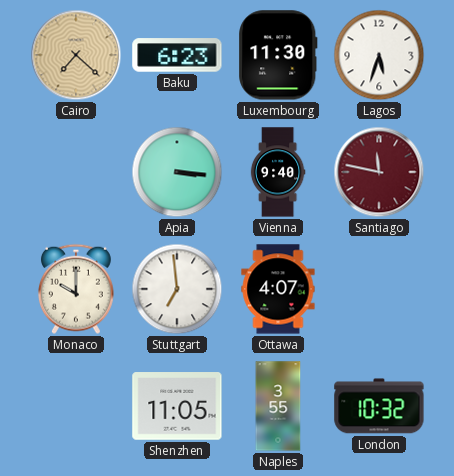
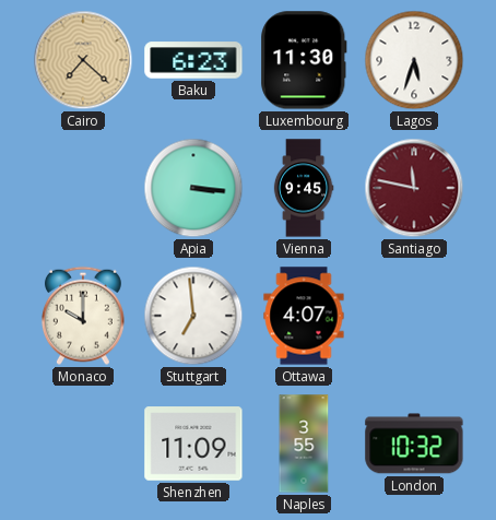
Vienna: 9:40 -> 9:45
Shenzhen: 11:05 -> 11:09
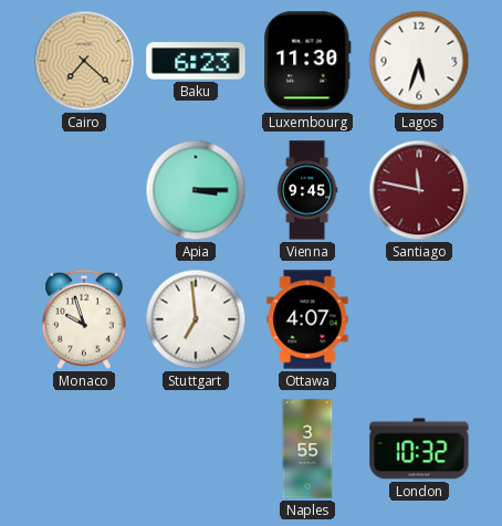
Apia: 3:16 -> 3:15
Monaco: 10:00 -> 9:57
Shenzhen: 11:09 -> none
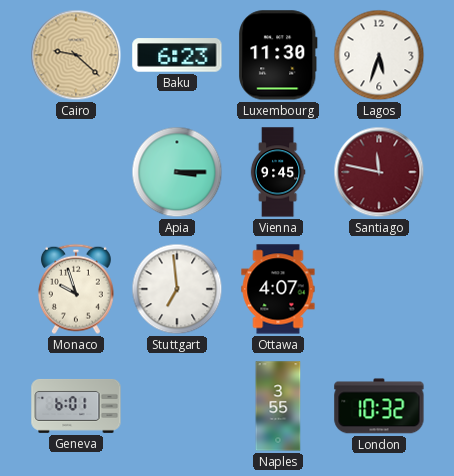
Cairo: 7:22 -> 9:22
Geneva: none -> 6:01
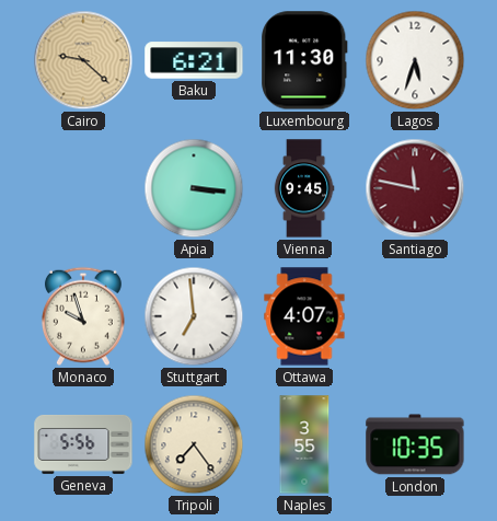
Baku: 6:23 -> 6:21
Apia: 3:15 -> 3:16
Geneva: 6:01 -> 5:56
Tripoli: none -> 7:24
London: 10:32 -> 10:35
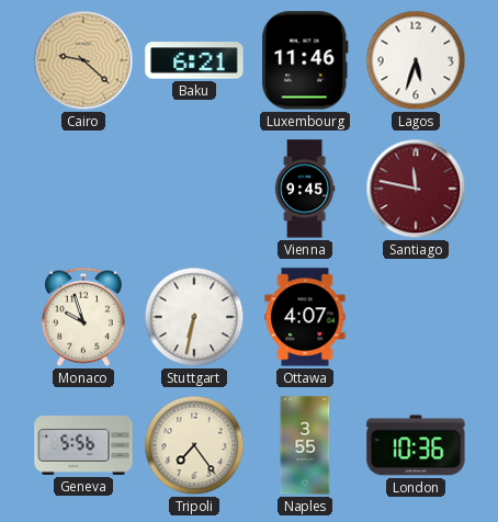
Luxembourg: 11:30 -> 11:46
Apia: 3:16 -> none
Stuttgart: 6:59 -> 6:32
London: 10:35 -> 10:36
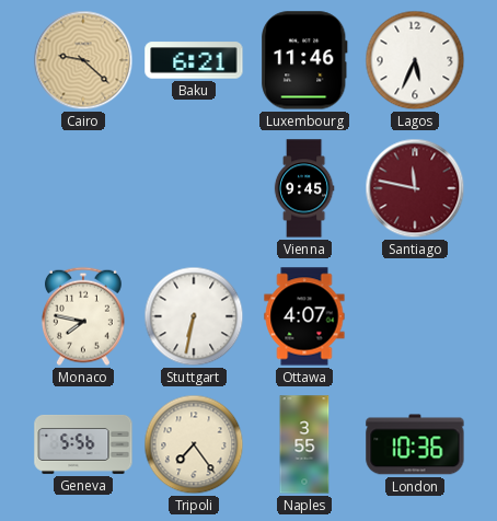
Lagos: 5:33 -> 5:34
Monaco: 9:57 -> 7:47
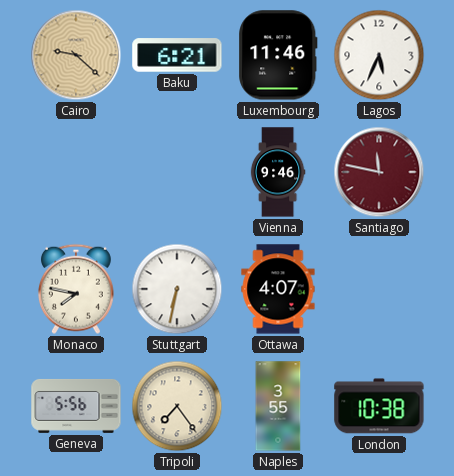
Vienna: 9:45 -> 9:46
London: 10:36 -> 10:38
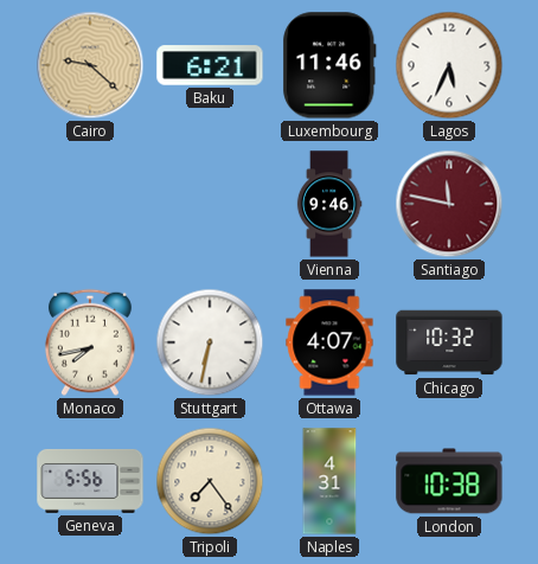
Monaco: 7:47 -> 7:43
Chicago: none -> 10:32
Naples: 3:55 -> 4:31
